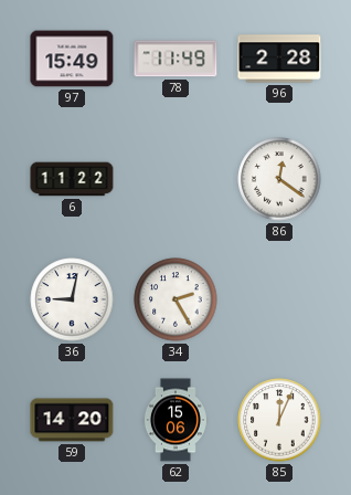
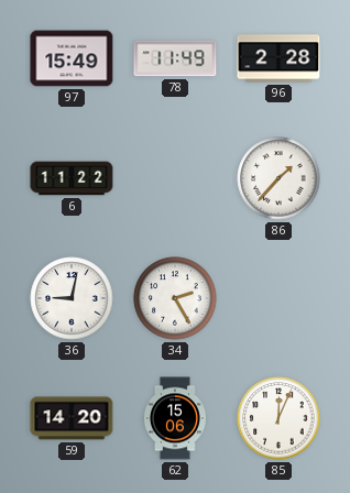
86: 12:21 -> 1:37
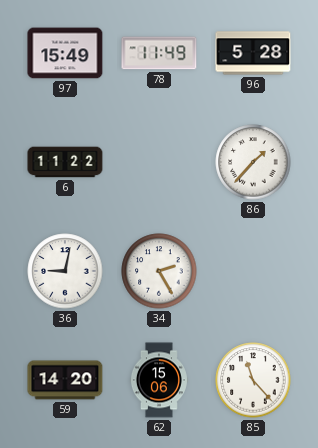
96: 2:28 -> 5:28
85: 12:04 -> 11:23
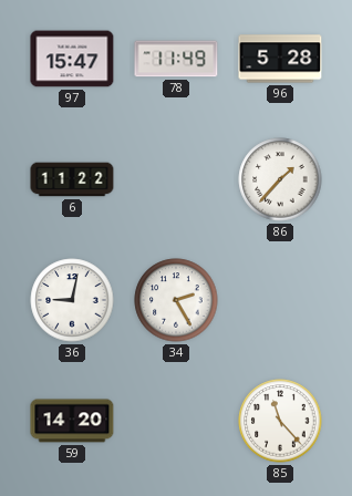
97: 15:49 -> 15:47
62: 15:06 -> none
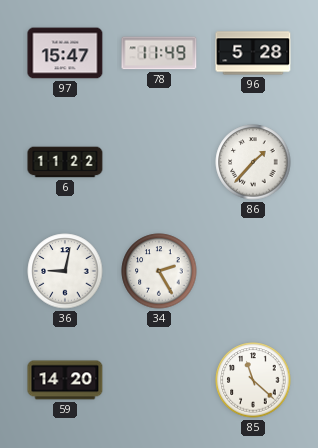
85: 11:23 -> 11:22
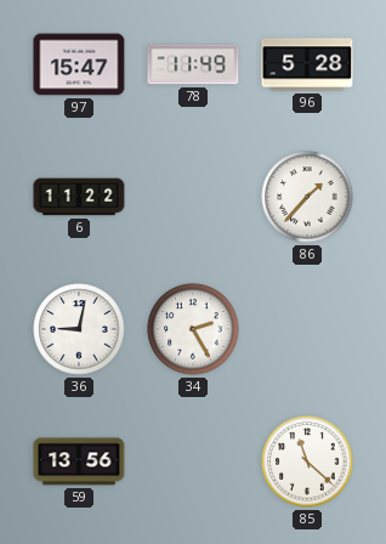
59: 14:20 -> 13:56
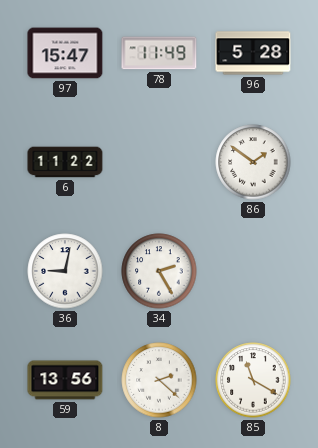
86: 1:37 -> 1:51
8: none -> 2:22
85: 11:22 -> 11:20
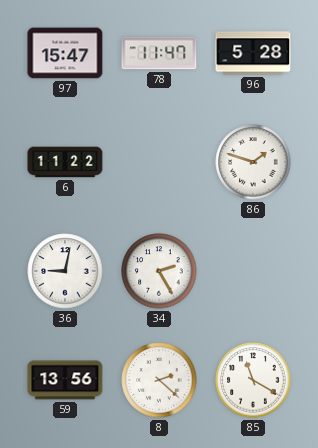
78: 11:49 -> 11:47
86: 1:51 -> 1:48
